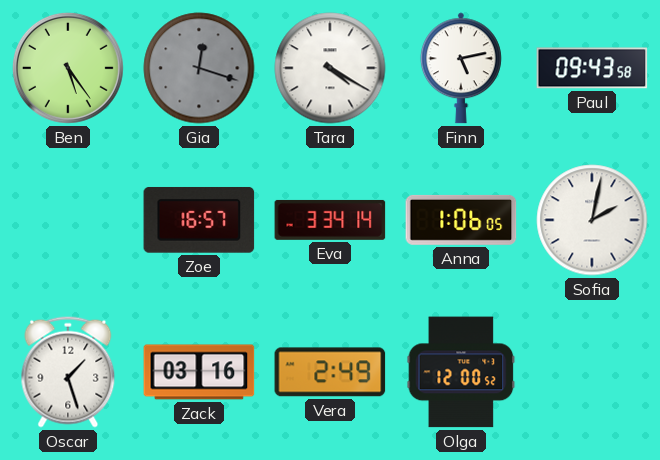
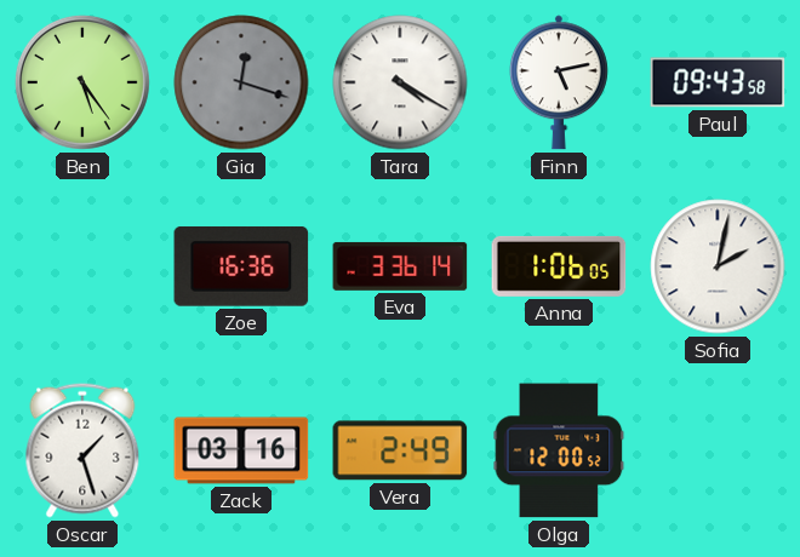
Zoe: 16:57 -> 16:36
Eva: 3:34 -> 3:36
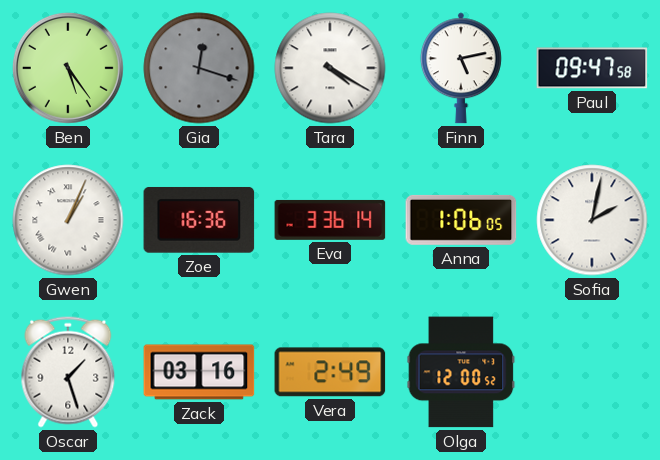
Paul: 09:43 -> 09:47
Gwen: none -> 1:04
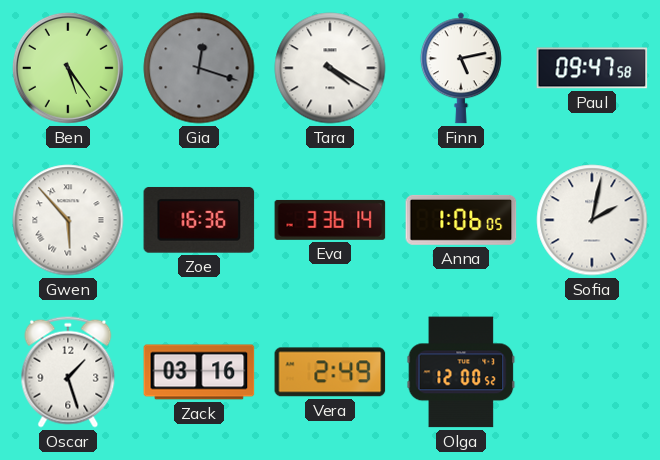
Gwen: 1:04 -> 5:53
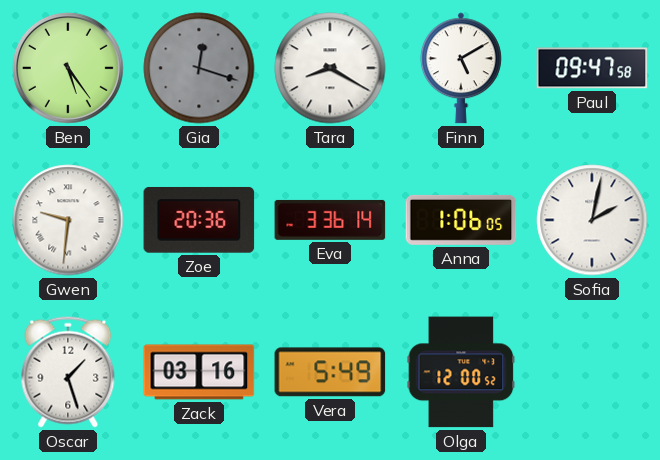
Tara: 4:20 -> 8:20
Finn: 5:13 -> 5:10
Gwen: 5:53 -> 9:31
Zoe: 16:36 -> 20:36
Vera: 2:49 -> 5:49
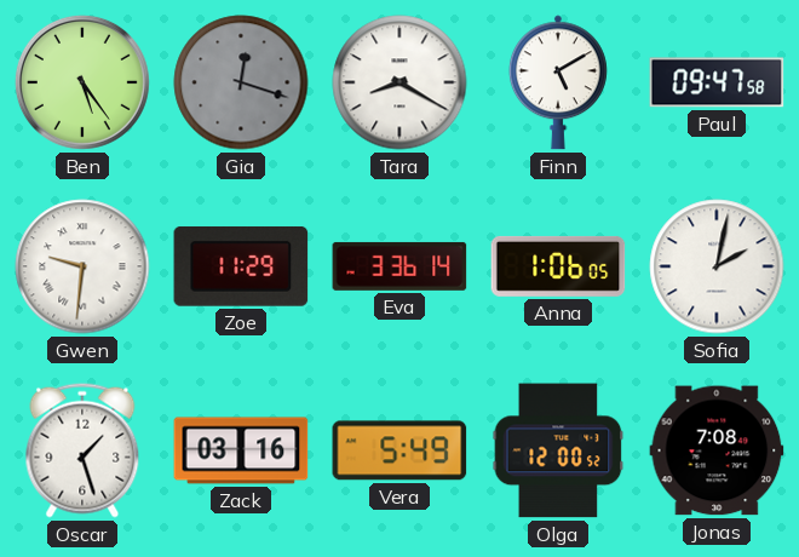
Zoe: 20:36 -> 11:29
Jonas: none -> 7:08
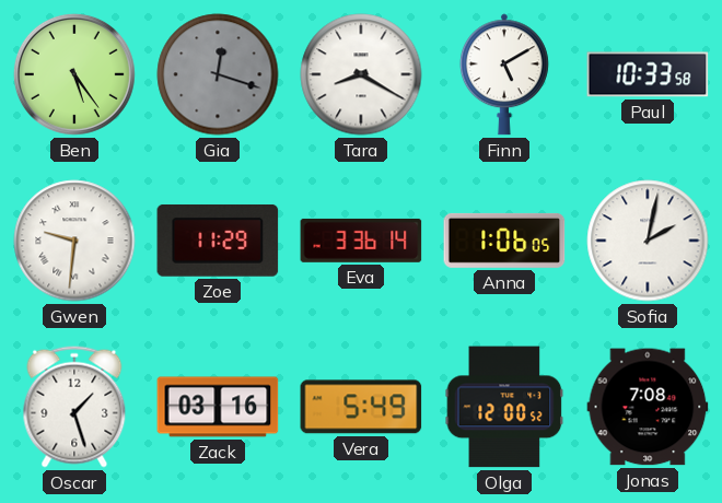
Paul: 09:47 -> 10:33
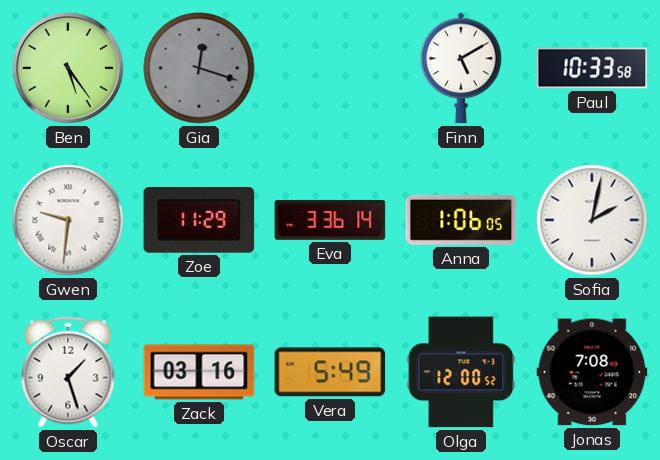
Tara: 8:20 -> none
